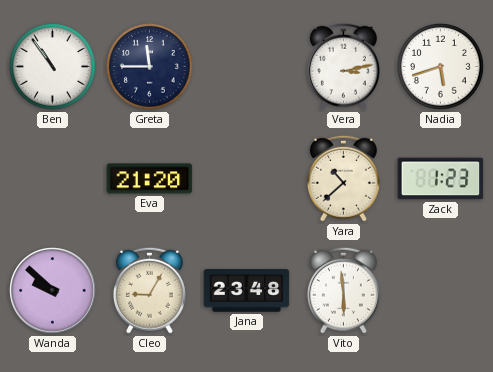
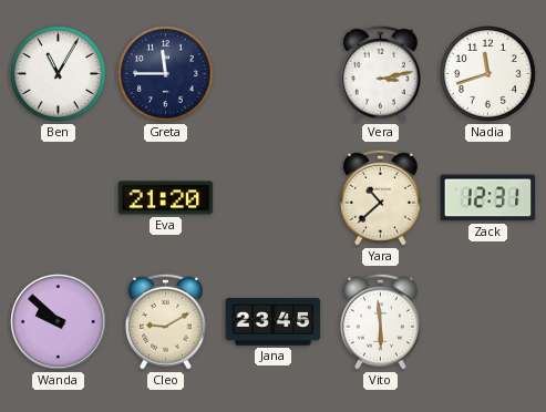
Ben: 10:54 -> 11:05
Nadia: 5:42 -> 11:42
Zack: 1:23 -> 12:31
Cleo: 9:05 -> 9:10
Jana: 23:48 -> 23:45
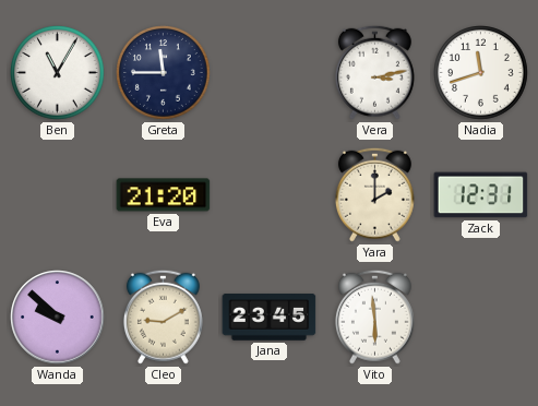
Yara: 10:38 -> 2:00
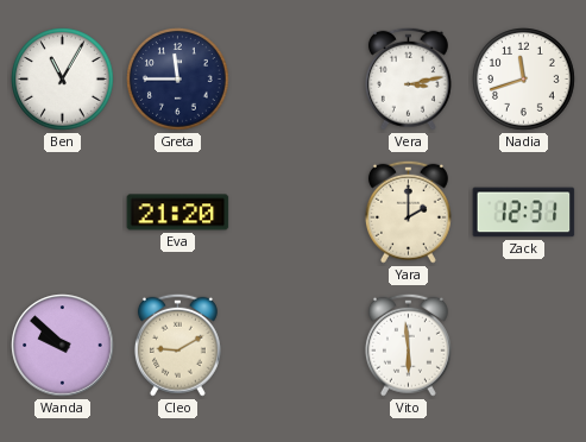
Jana: 23:45 -> none
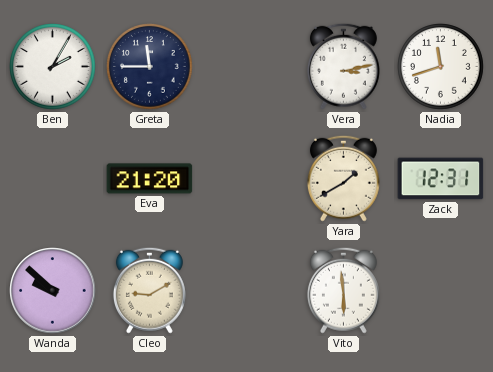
Ben: 11:05 -> 2:05
Yara: 2:00 -> 1:40
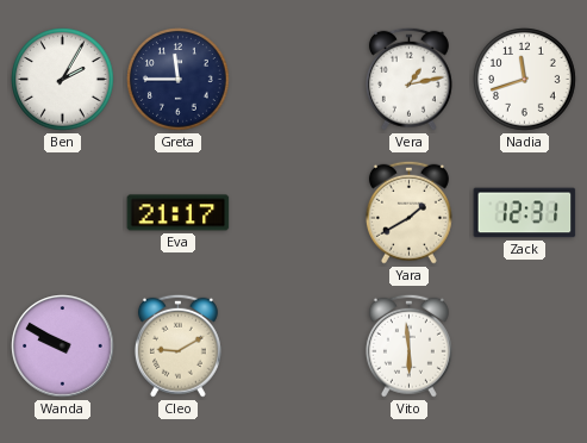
Vera: 3:13 -> 1:13
Eva: 21:20 -> 21:17
Wanda: 9:52 -> 9:50
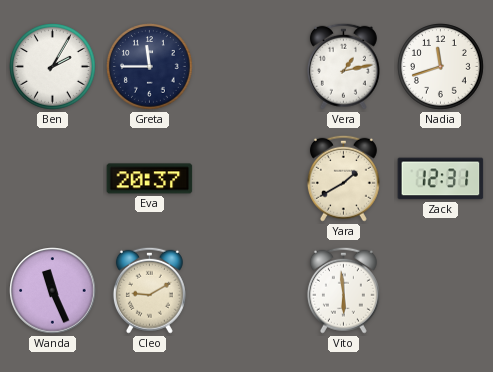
Eva: 21:17 -> 20:37
Wanda: 9:50 -> 11:26
